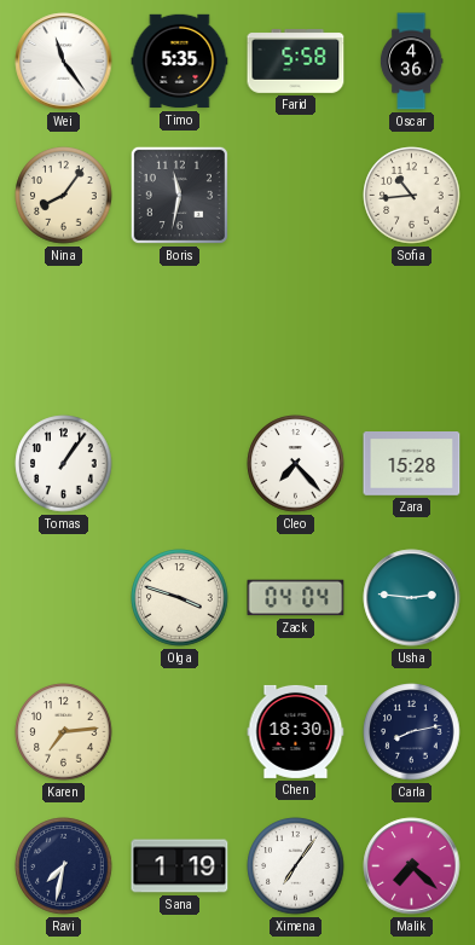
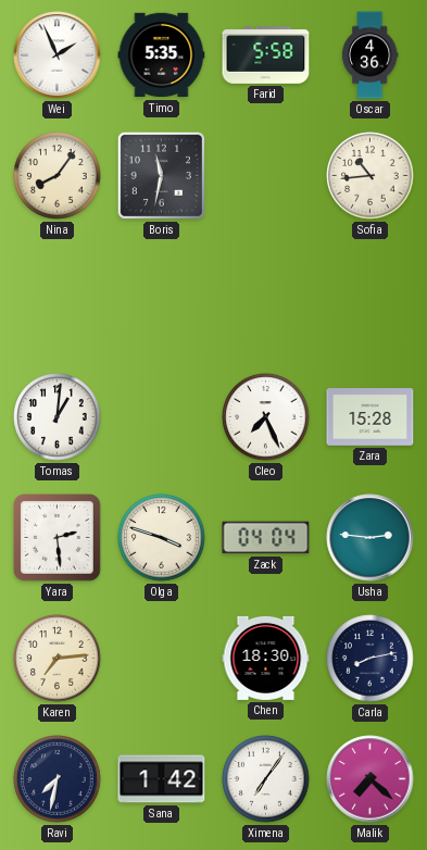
Wei: 11:24 -> 1:56
Tomas: 1:06 -> 1:01
Cleo: 7:23 -> 7:26
Yara: none -> 2:29
Sana: 1:19 -> 1:42
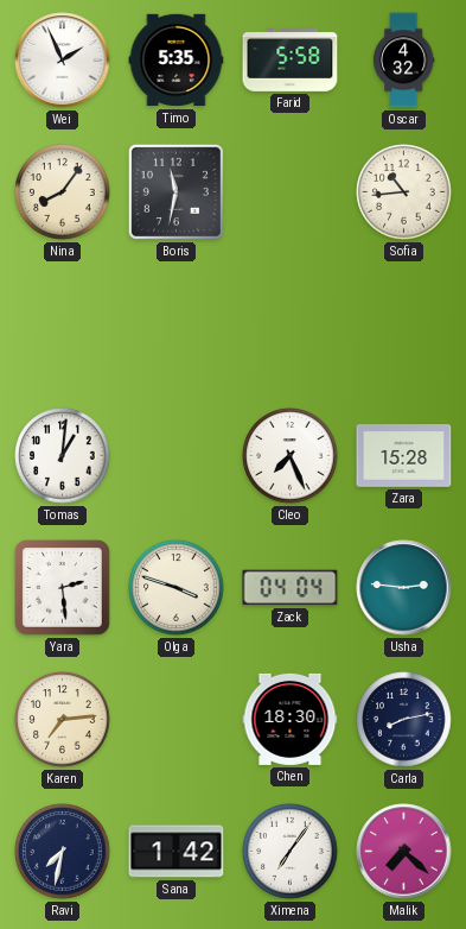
Oscar: 4:36 -> 4:32
